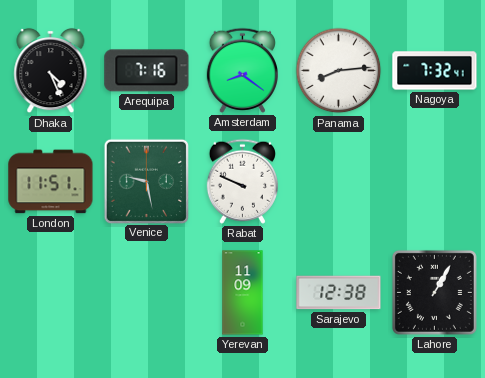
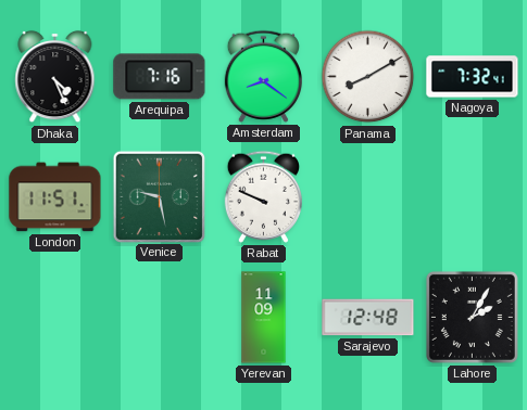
Panama: 8:14 -> 8:10
Sarajevo: 12:38 -> 12:48
Lahore: 1:05 -> 2:05
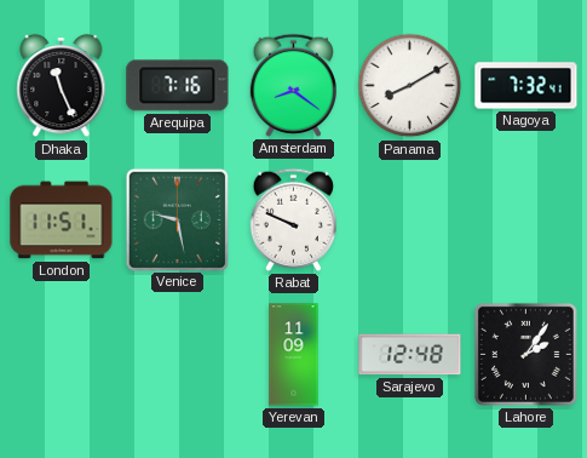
Dhaka: 4:26 -> 11:26
Lahore: 2:05 -> 2:06
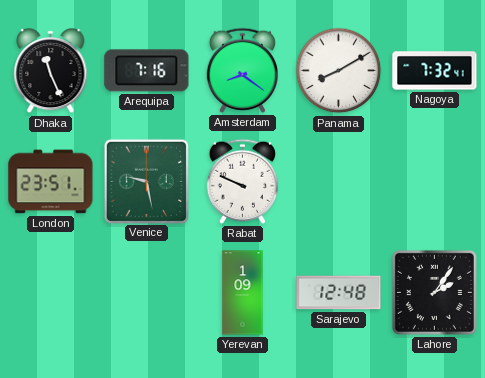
London: 11:51 -> 23:51
Yerevan: 11:09 -> 1:09
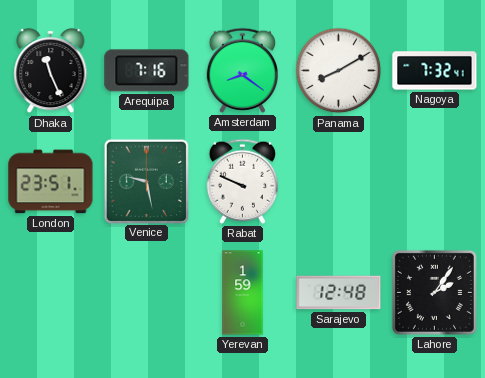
Yerevan: 1:09 -> 1:59
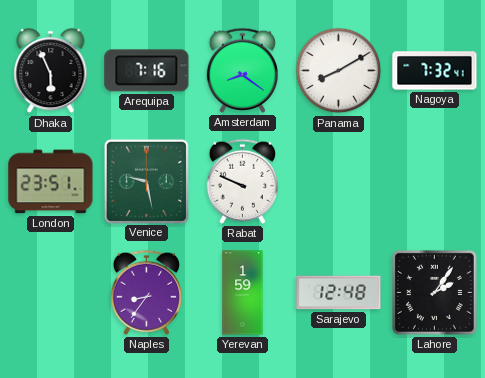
Dhaka: 11:26 -> 5:56
Naples: none -> 8:36
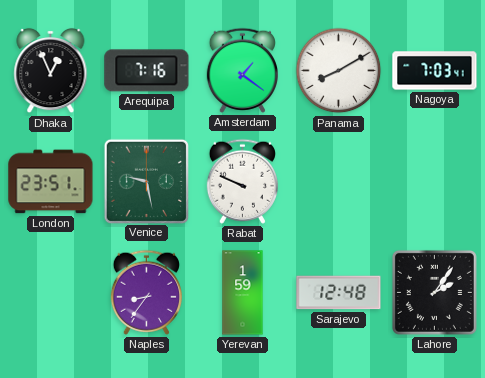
Dhaka: 5:56 -> 12:56
Amsterdam: 8:21 -> 1:21
Nagoya: 7:32 -> 7:03
